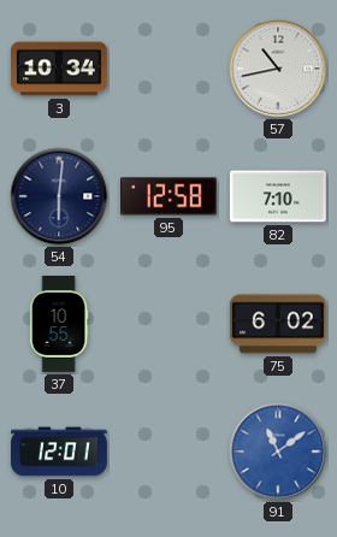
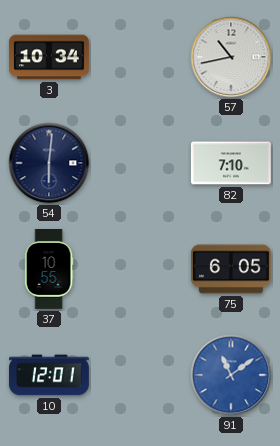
95: 12:58 -> none
75: 6:02 -> 6:05
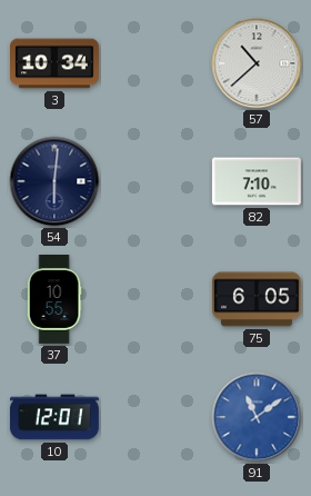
57: 10:43 -> 10:38
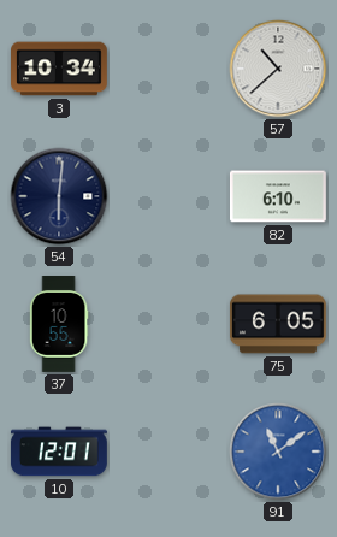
82: 7:10 -> 6:10
